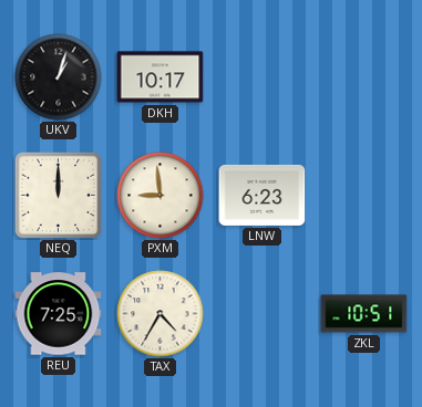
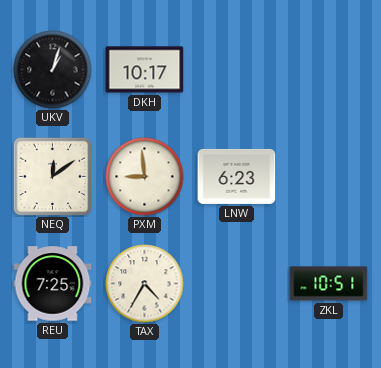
NEQ: 12:00 -> 12:09
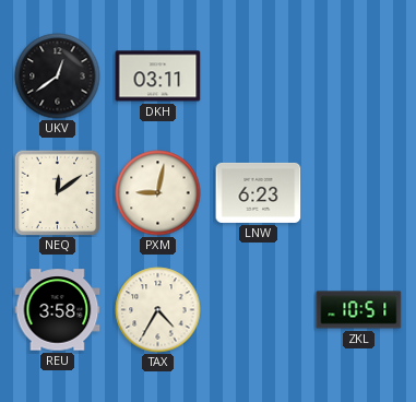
UKV: 1:03 -> 12:39
DKH: 10:17 -> 03:11
PXM: 8:59 -> 9:02
REU: 7:25 -> 3:58
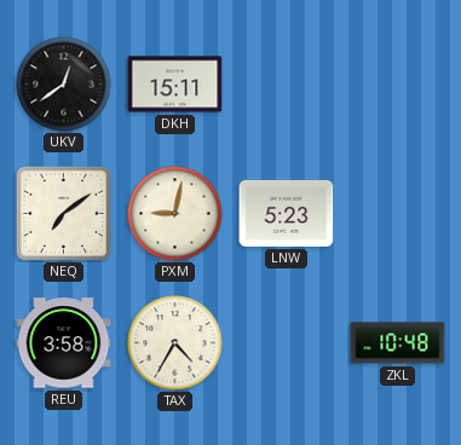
DKH: 03:11 -> 15:11
NEQ: 12:09 -> 7:09
LNW: 6:23 -> 5:23
ZKL: 10:51 -> 10:48
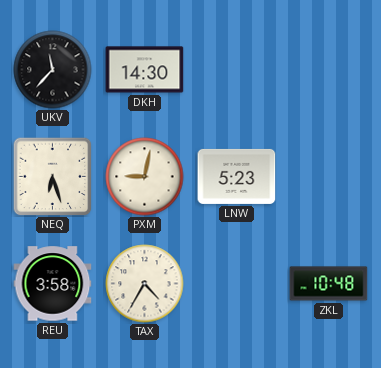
UKV: 12:39 -> 11:37
DKH: 15:11 -> 14:30
NEQ: 7:09 -> 6:27
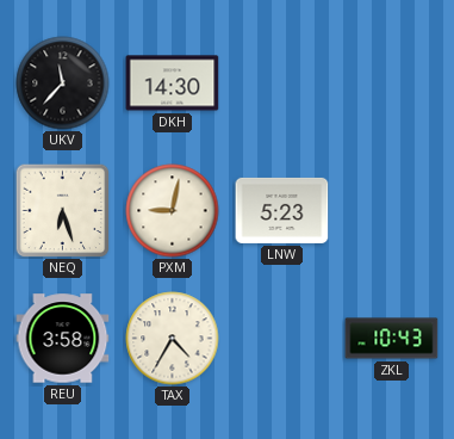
ZKL: 10:48 -> 10:43
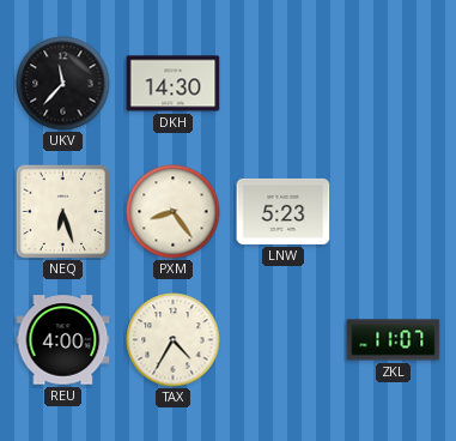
PXM: 9:02 -> 8:24
REU: 3:58 -> 4:00
ZKL: 10:43 -> 11:07
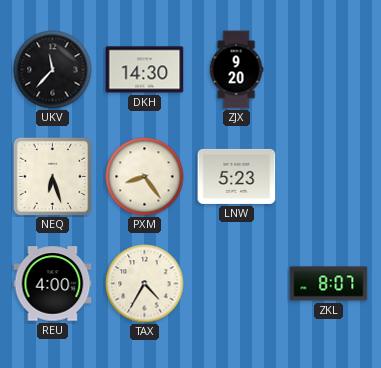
ZJX: none -> 9:20
ZKL: 11:07 -> 8:07
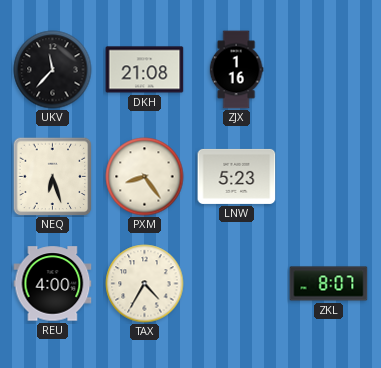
DKH: 14:30 -> 21:08
ZJX: 9:20 -> 1:16
